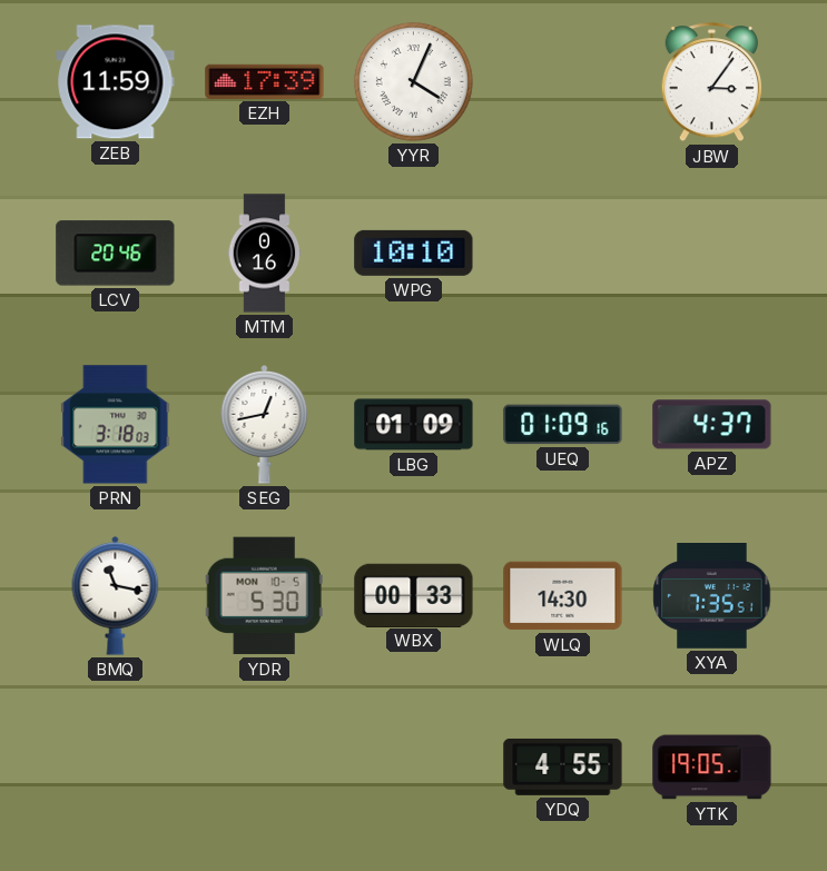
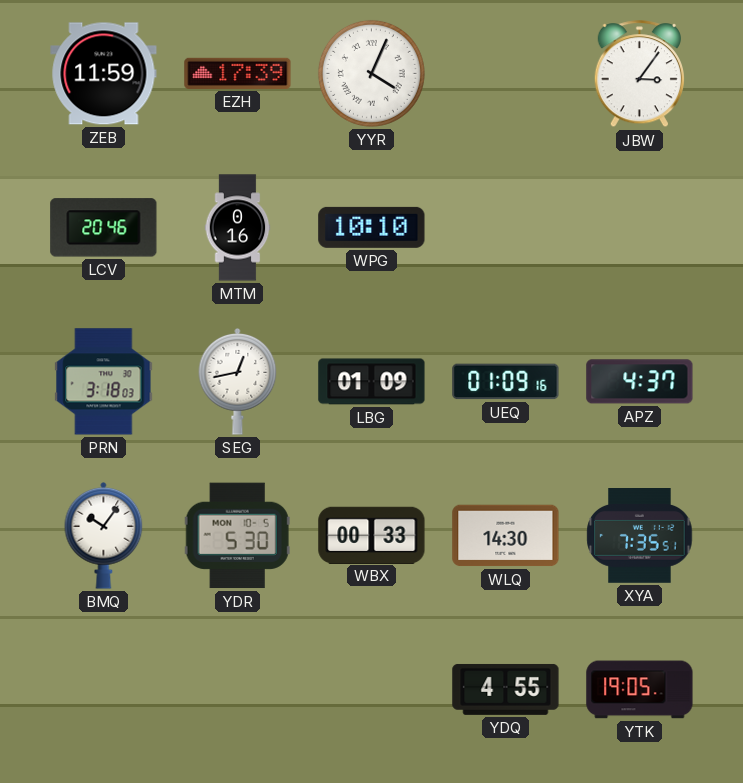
BMQ: 11:17 -> 10:06
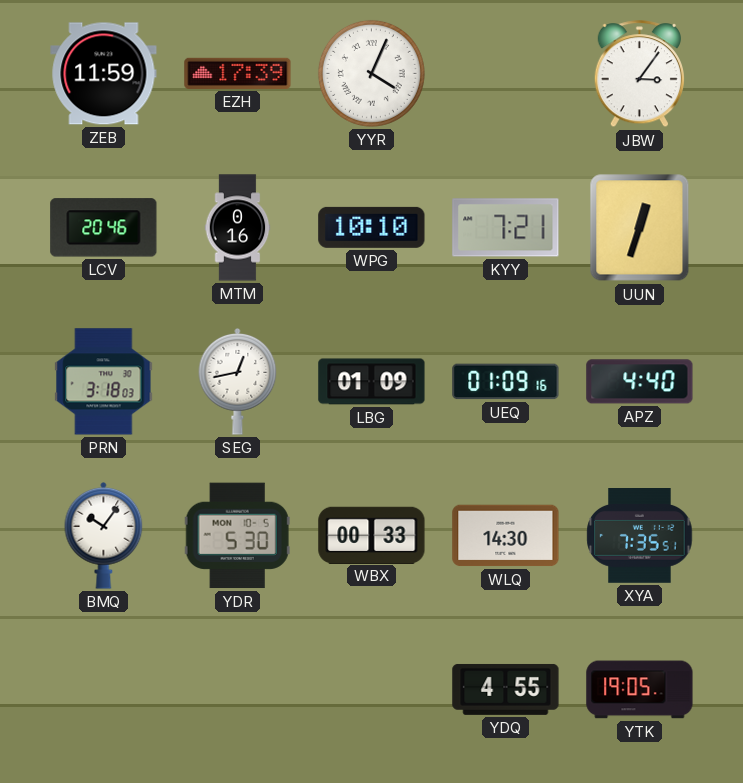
KYY: none -> 7:21
UUN: none -> 12:33
APZ: 4:37 -> 4:40
